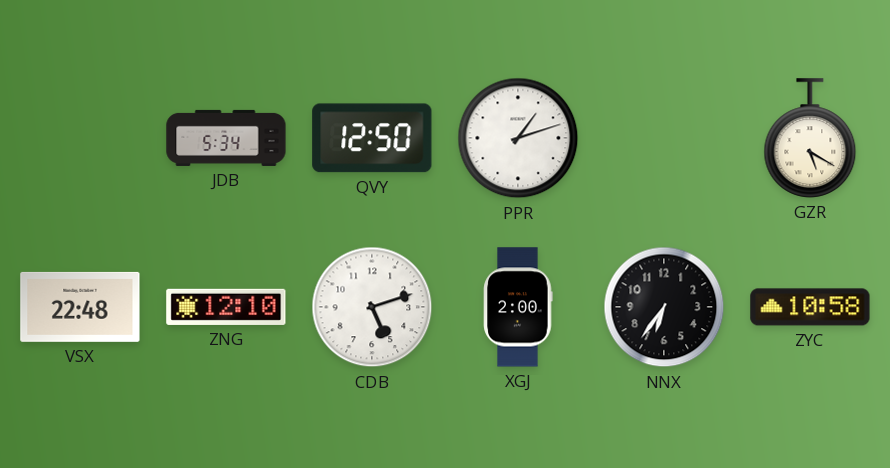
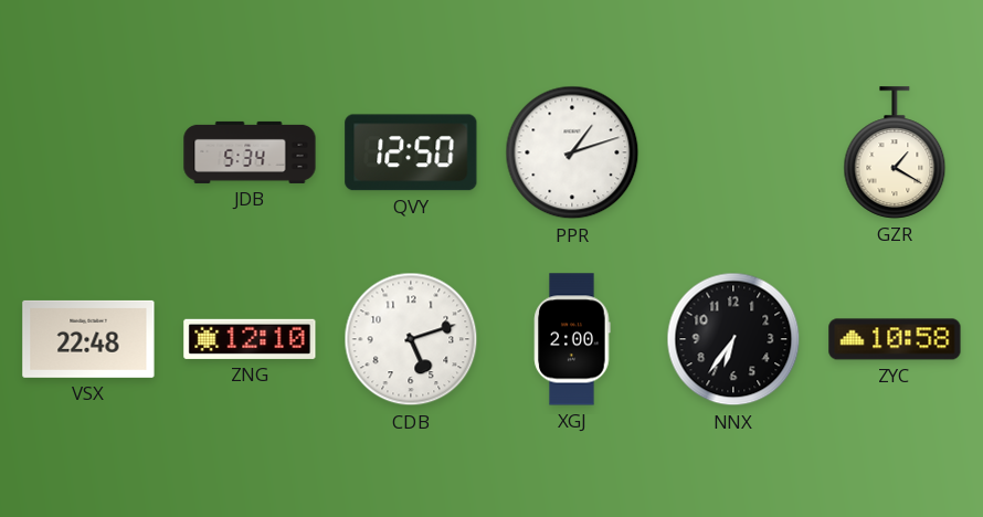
GZR: 5:20 -> 1:20
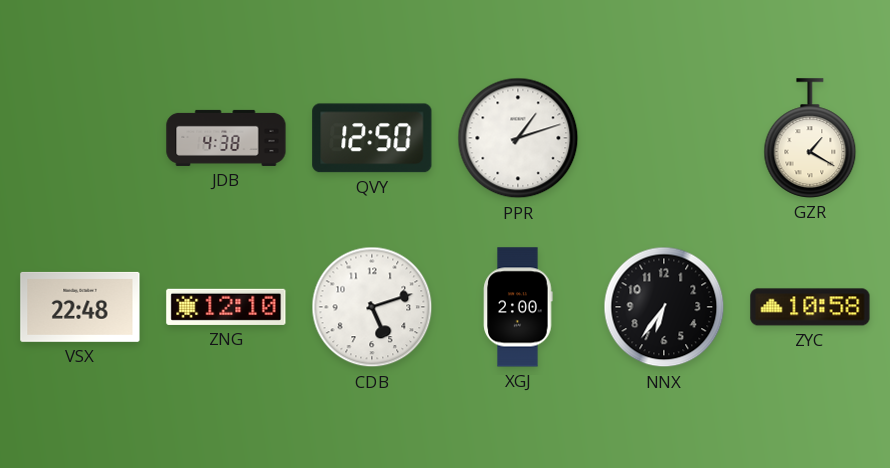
JDB: 5:34 -> 4:38
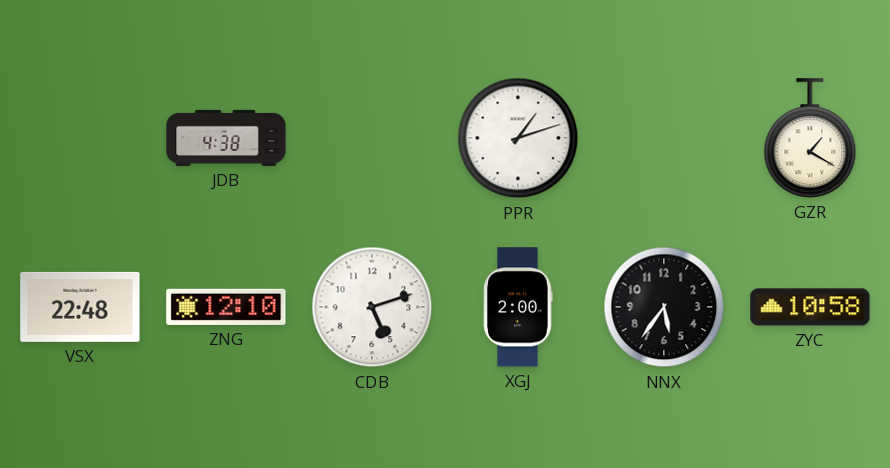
QVY: 12:50 -> none
NNX: 6:36 -> 5:36
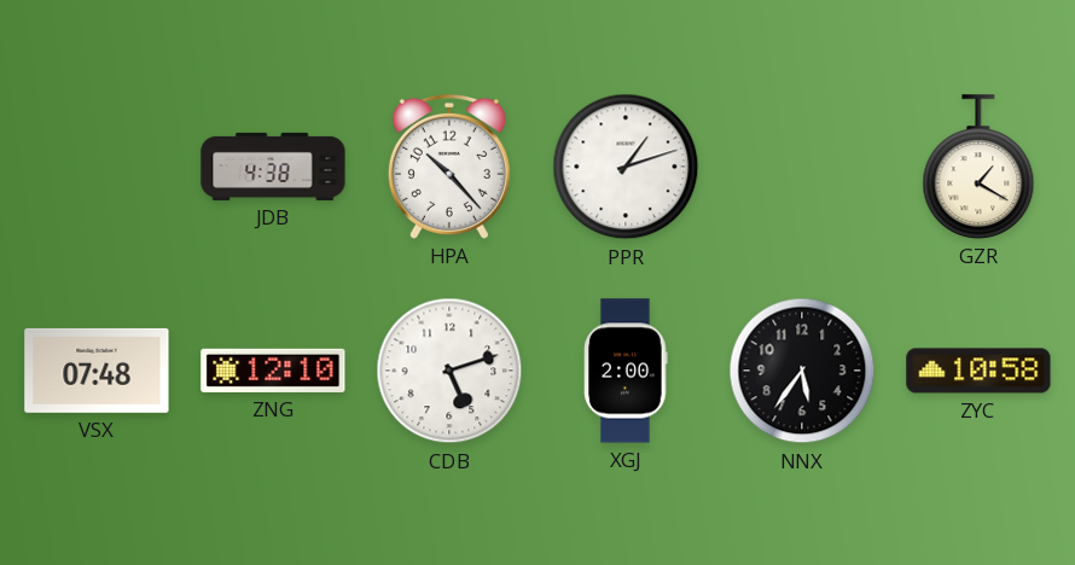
HPA: none -> 10:23
VSX: 22:48 -> 07:48
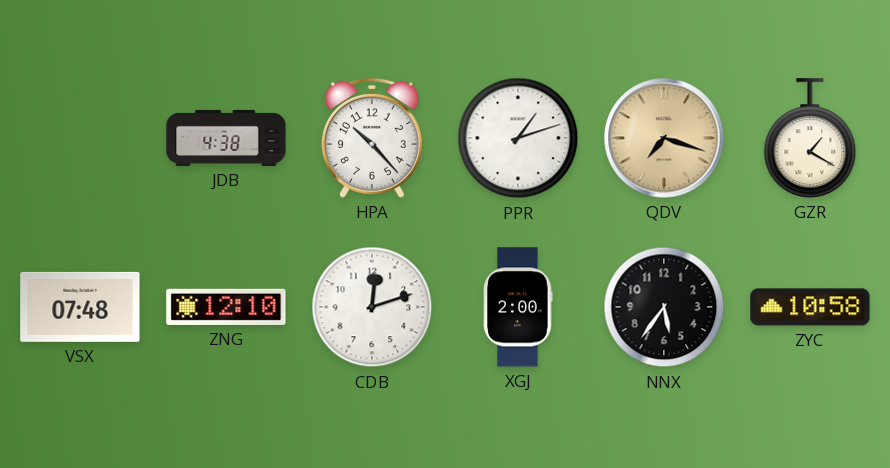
QDV: none -> 7:18
CDB: 5:12 -> 12:12
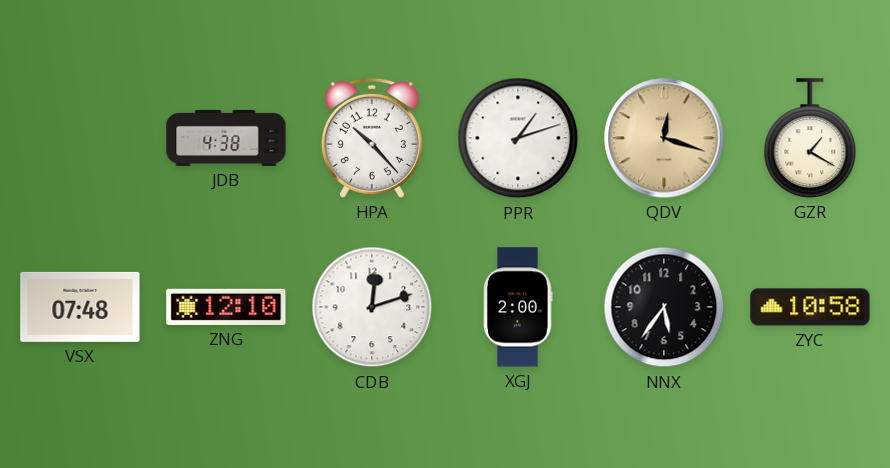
QDV: 7:18 -> 12:18
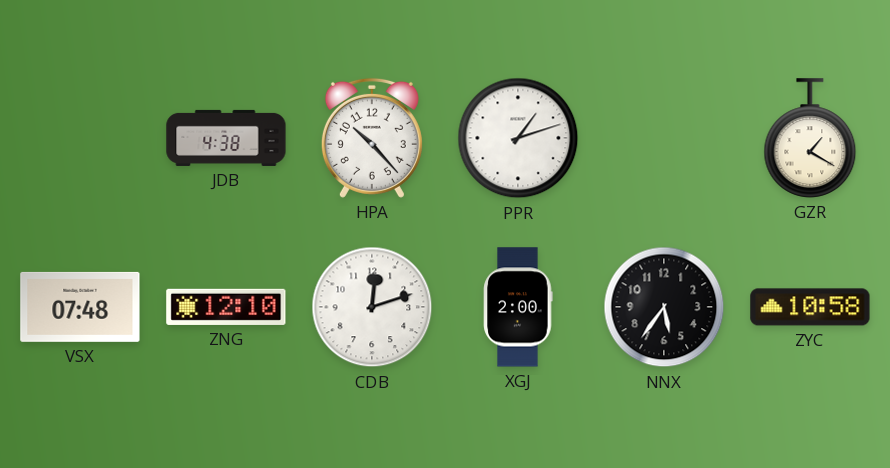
QDV: 12:18 -> none
